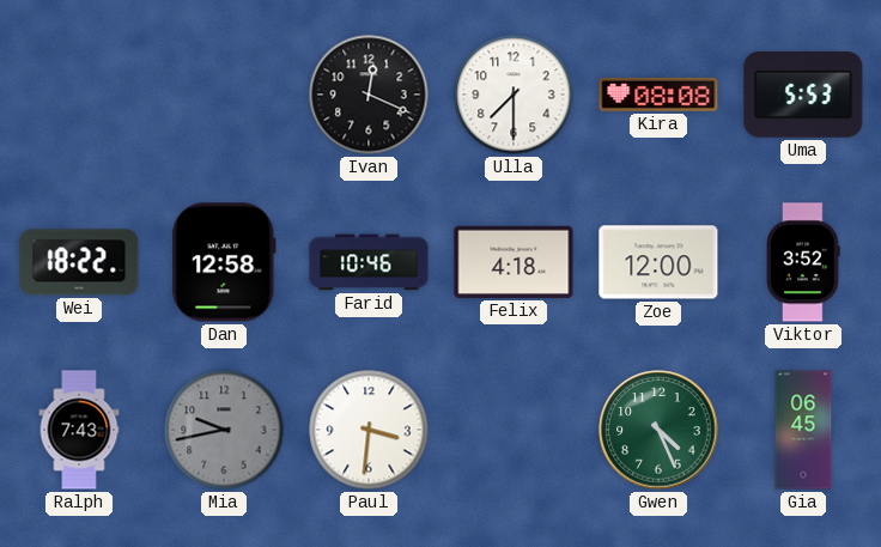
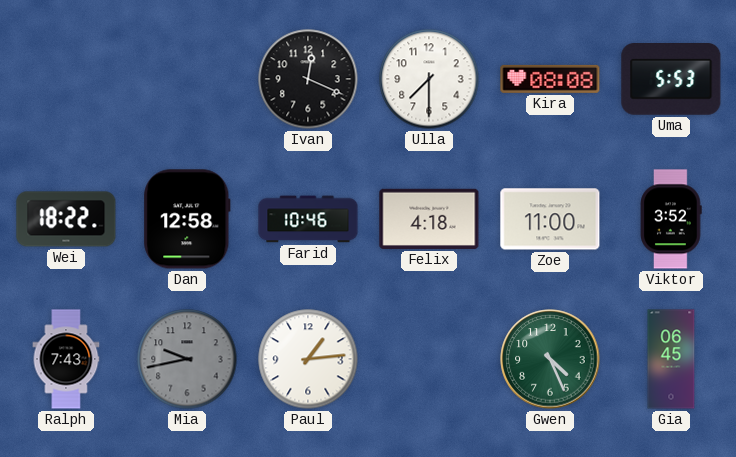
Zoe: 12:00 -> 11:00
Paul: 3:31 -> 1:14
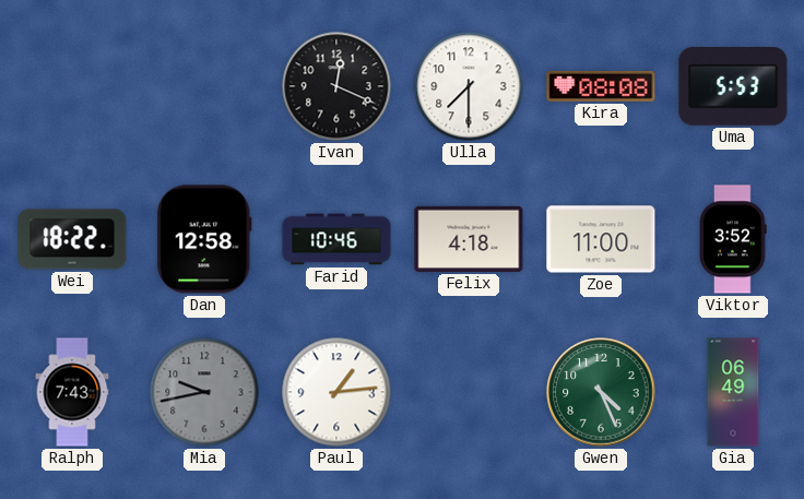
Gia: 06:45 -> 06:49
